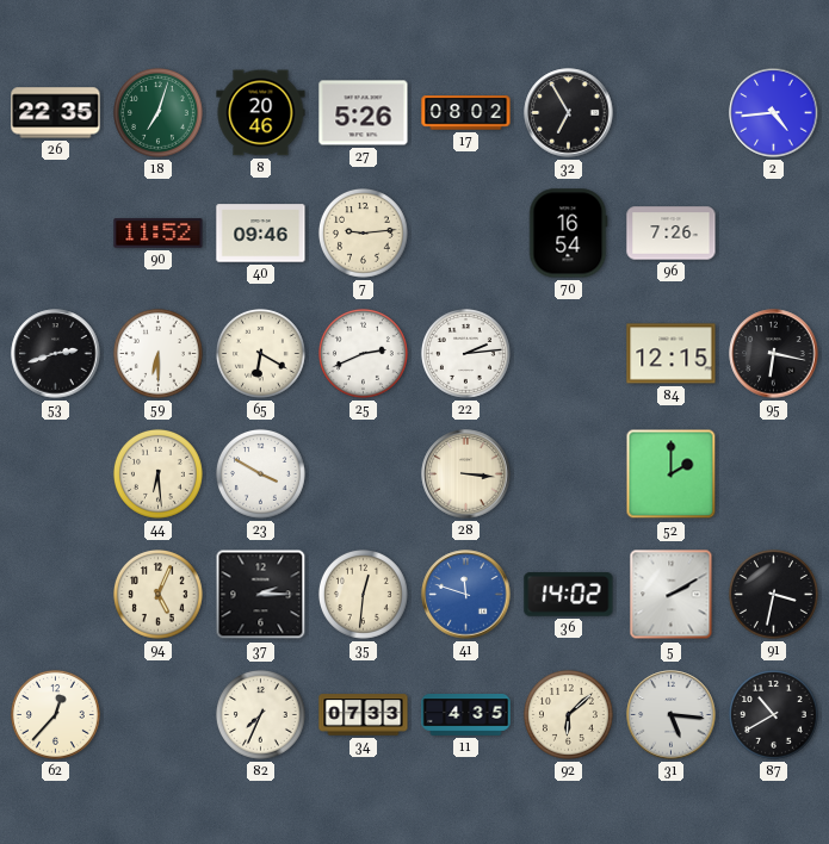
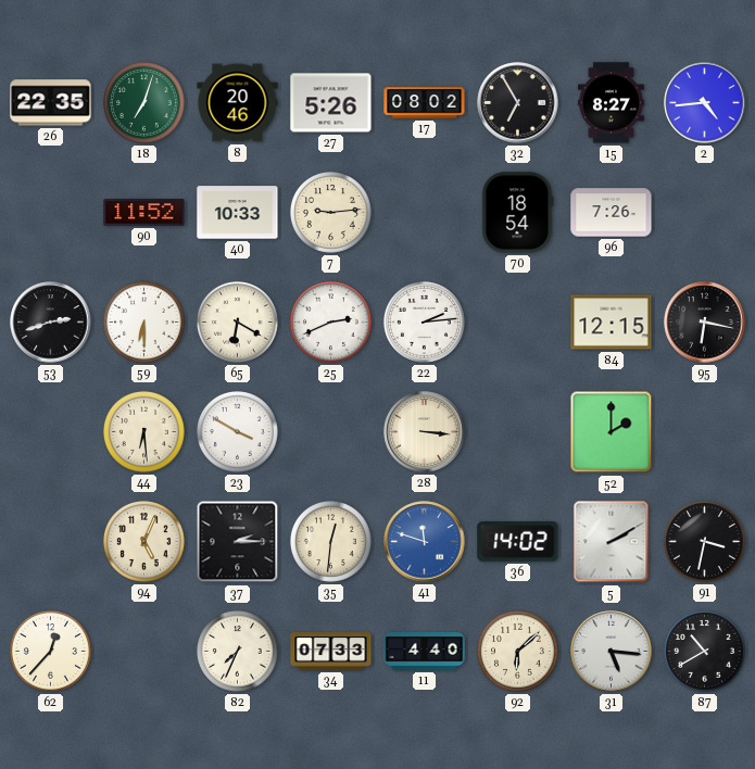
15: none -> 8:27
40: 09:46 -> 10:33
70: 16:54 -> 18:54
11: 4:35 -> 4:40
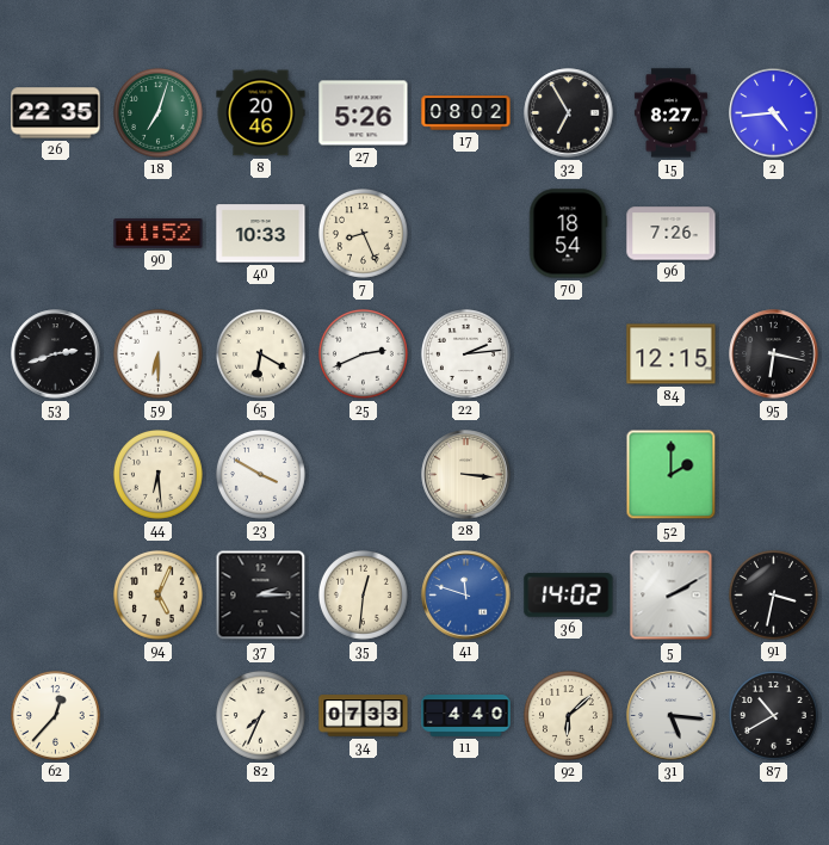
7: 9:14 -> 8:26
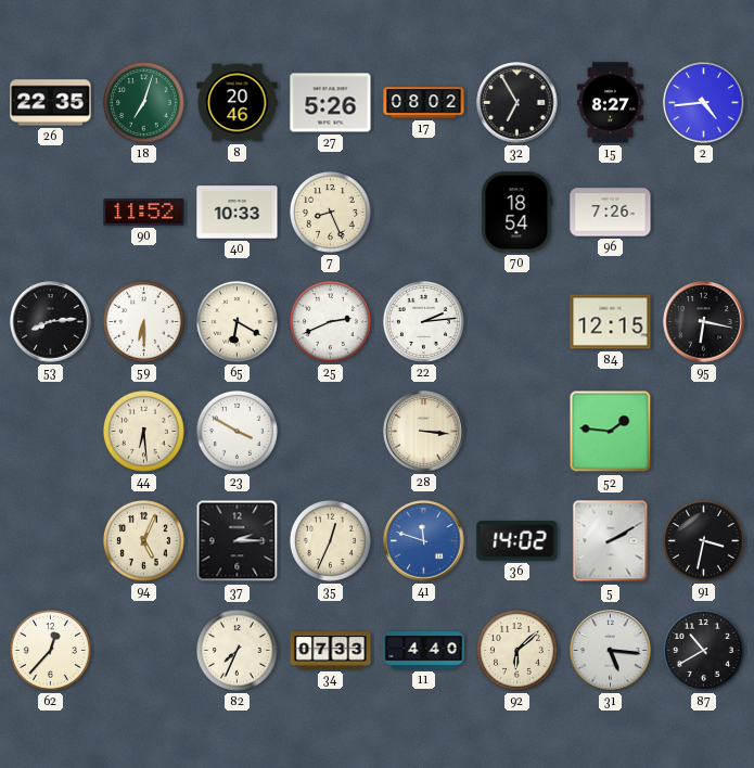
53: 2:42 -> 8:14
52: 2:00 -> 1:46
35: 12:31 -> 12:34
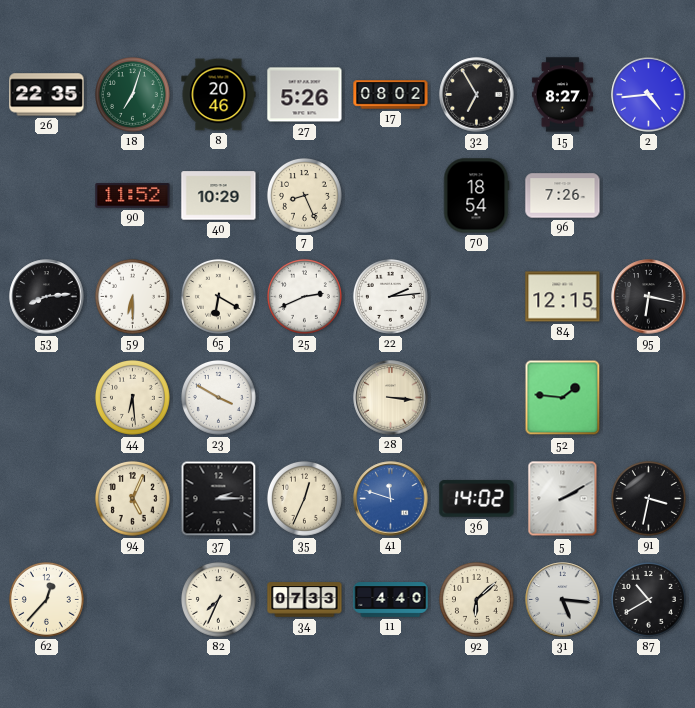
40: 10:33 -> 10:29
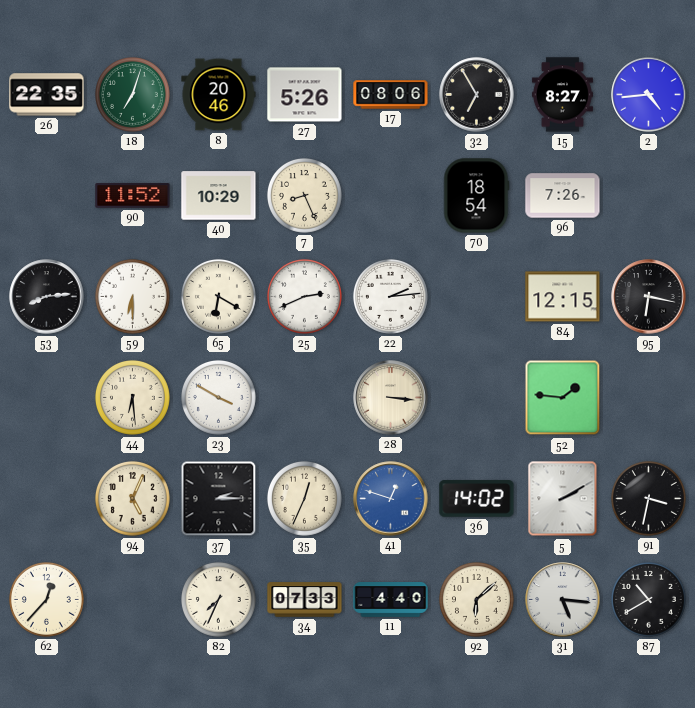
17: 08:02 -> 08:06
41: 11:48 -> 12:48
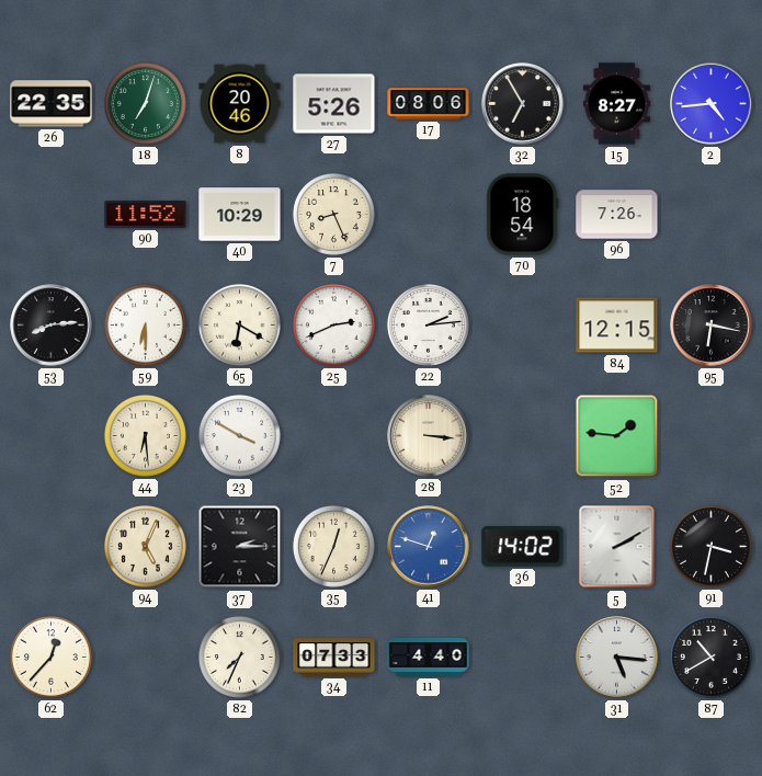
92: 6:08 -> none
